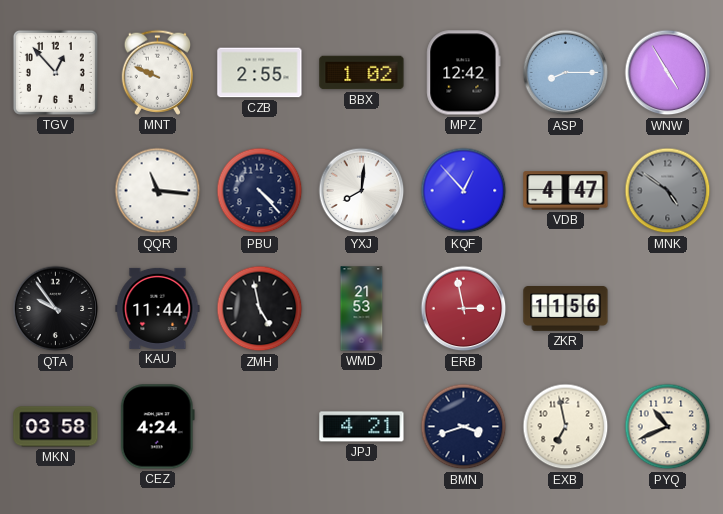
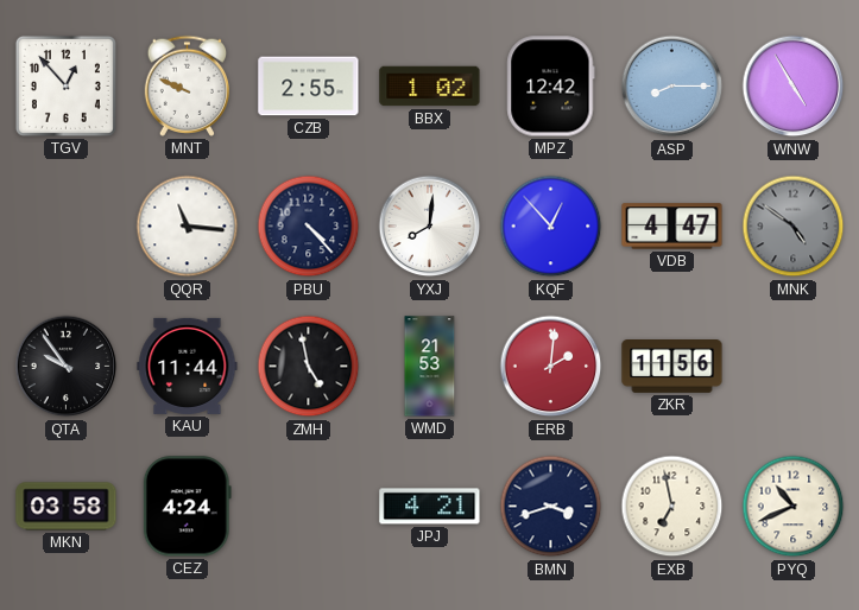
ERB: 2:58 -> 2:01
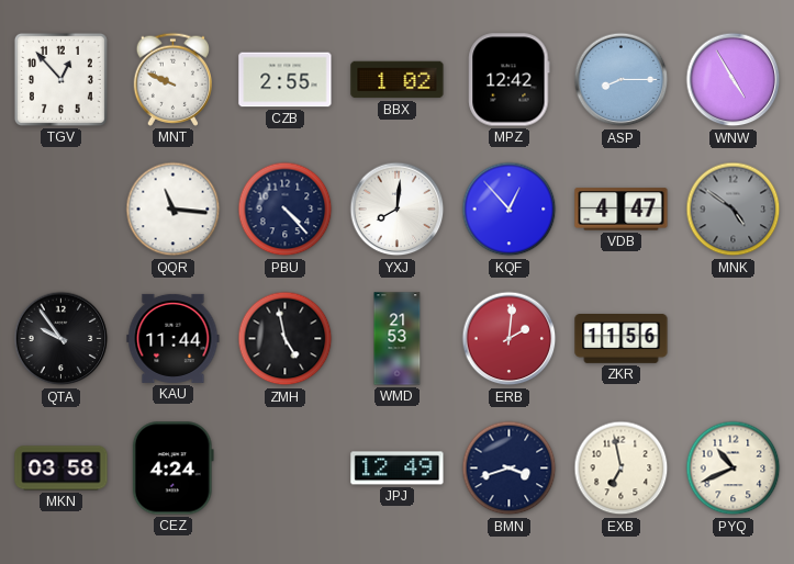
JPJ: 4:21 -> 12:49
